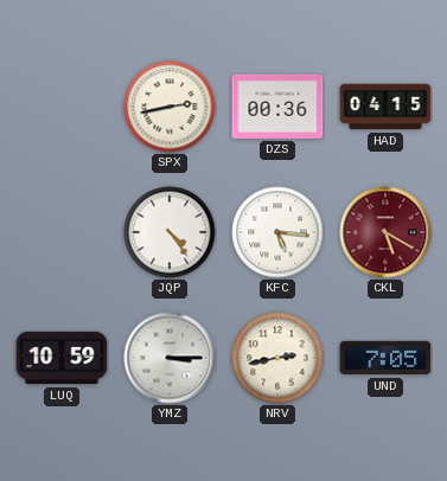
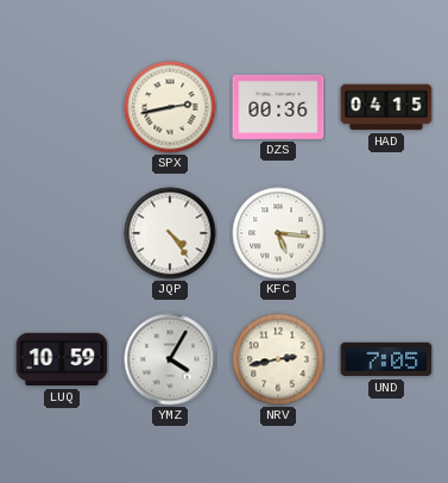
CKL: 5:20 -> none
YMZ: 3:15 -> 4:05
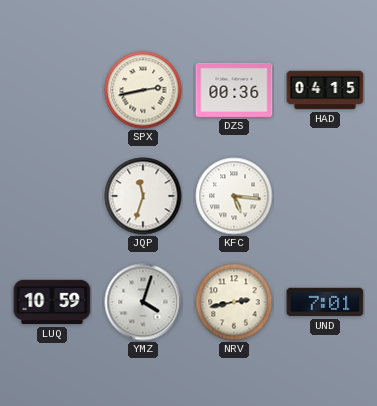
JQP: 4:24 -> 11:33
YMZ: 4:05 -> 4:03
UND: 7:05 -> 7:01
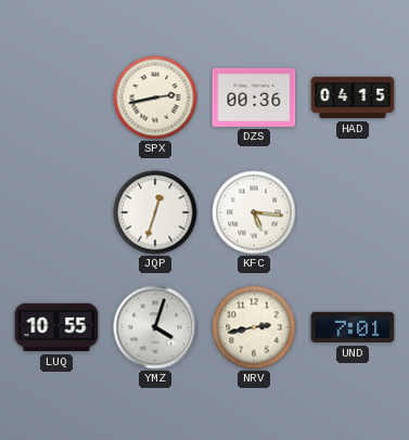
JQP: 11:33 -> 12:33
LUQ: 10:59 -> 10:55
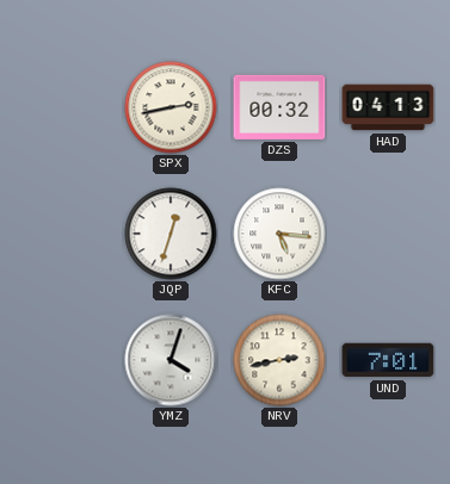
DZS: 00:36 -> 00:32
HAD: 04:15 -> 04:13
LUQ: 10:55 -> none
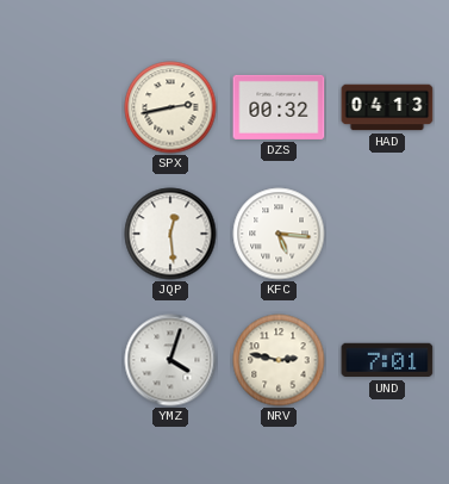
JQP: 12:33 -> 12:29
NRV: 2:43 -> 2:47
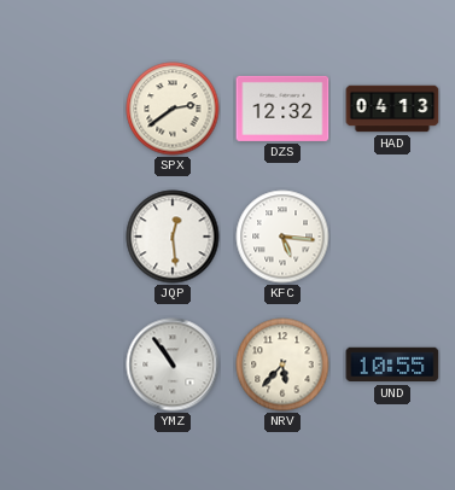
SPX: 2:43 -> 2:39
DZS: 00:32 -> 12:32
YMZ: 4:03 -> 10:54
NRV: 2:47 -> 5:37
UND: 7:01 -> 10:55
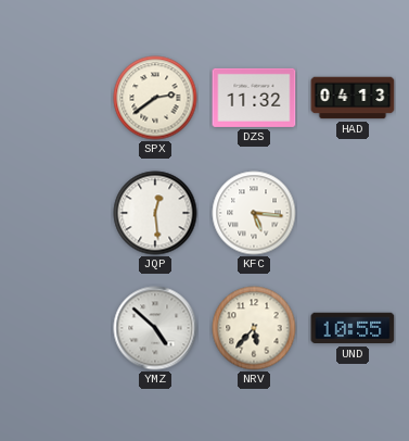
DZS: 12:32 -> 11:32
YMZ: 10:54 -> 4:52
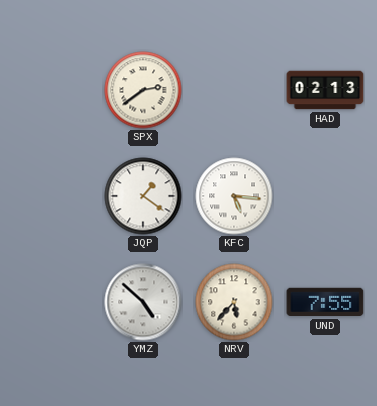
DZS: 11:32 -> none
HAD: 04:13 -> 02:13
JQP: 12:29 -> 1:21
UND: 10:55 -> 7:55
